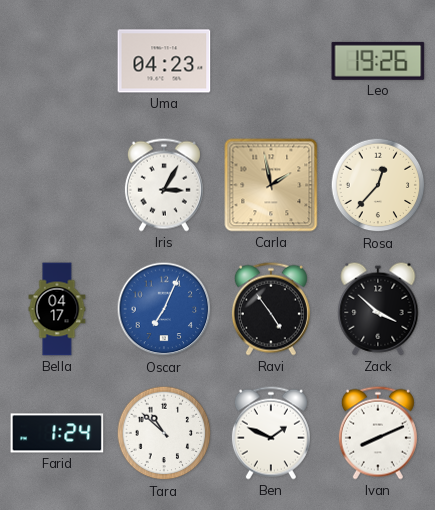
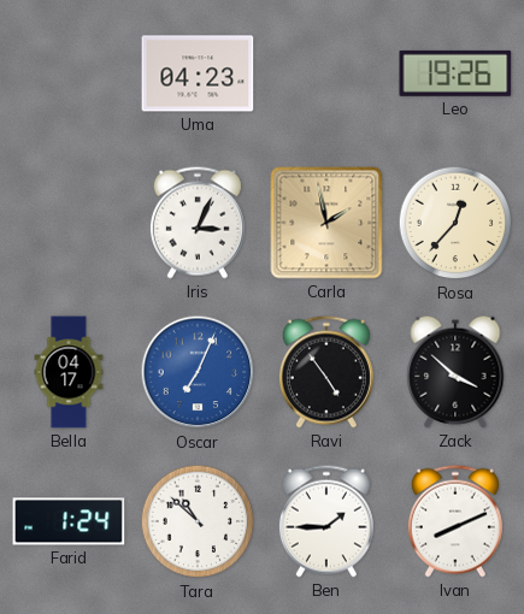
Iris: 3:05 -> 3:04
Ben: 1:49 -> 1:45
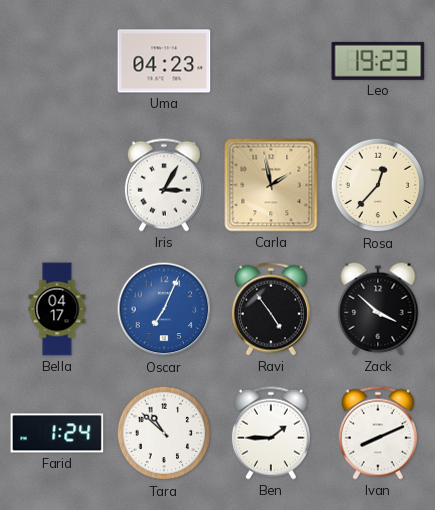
Leo: 19:26 -> 19:23
Iris: 3:04 -> 3:05
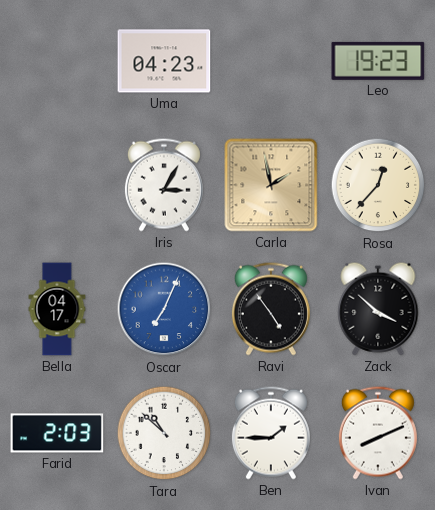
Farid: 1:24 -> 2:03
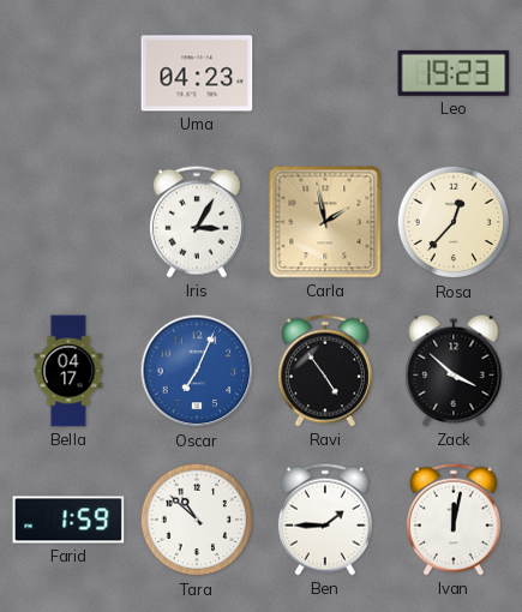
Farid: 2:03 -> 1:59
Ivan: 8:11 -> 12:02
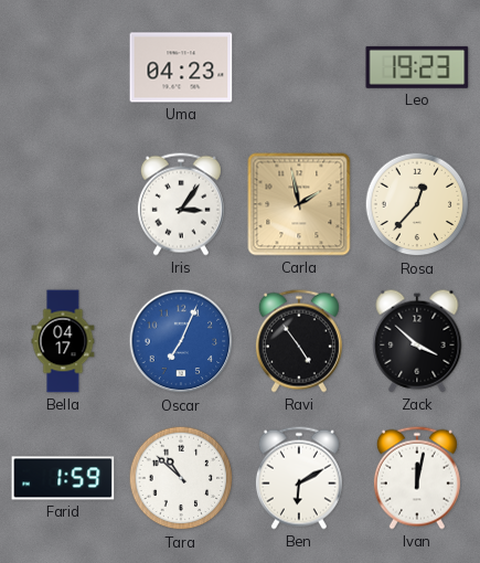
Iris: 3:05 -> 3:06
Ben: 1:45 -> 6:10
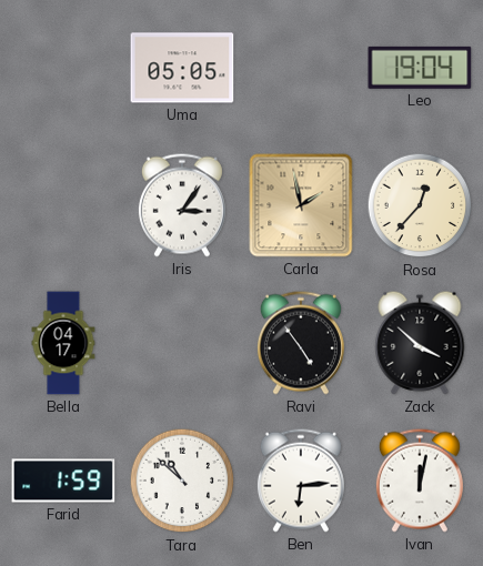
Uma: 04:23 -> 05:05
Leo: 19:23 -> 19:04
Oscar: 7:04 -> none
Ben: 6:10 -> 6:14
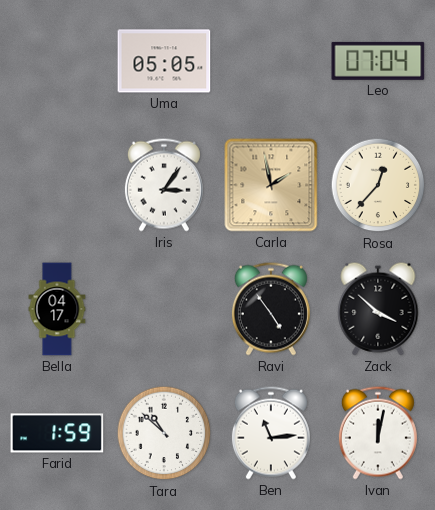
Leo: 19:04 -> 07:04
Ben: 6:14 -> 11:14
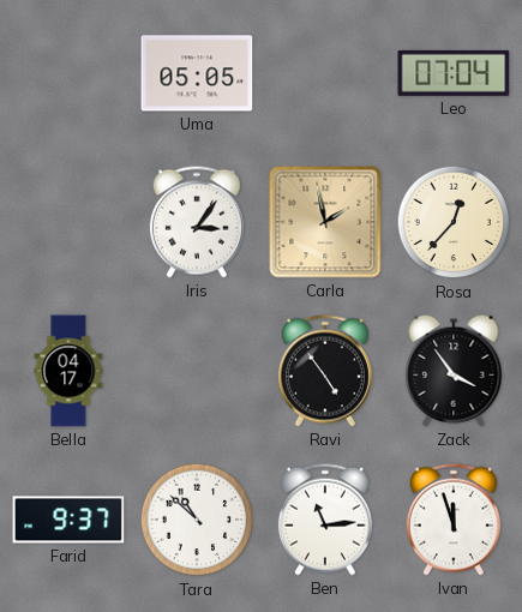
Zack: 3:52 -> 3:54
Farid: 1:59 -> 9:37
Ivan: 12:02 -> 11:57
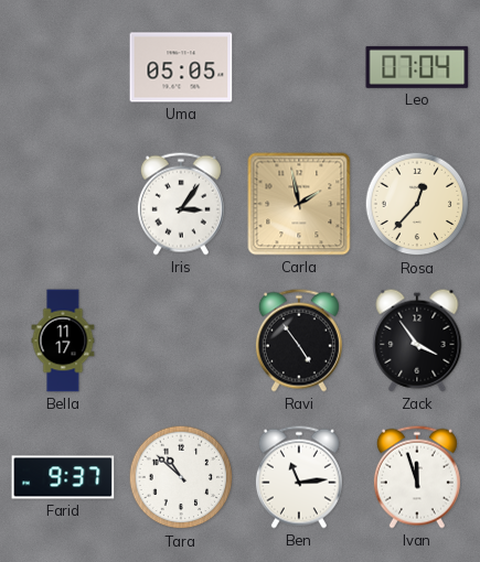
Bella: 04:17 -> 11:17
